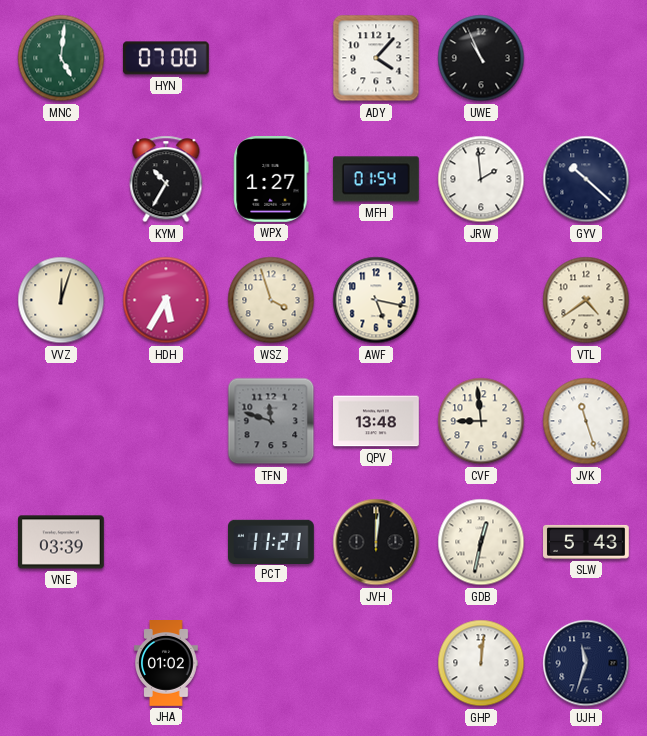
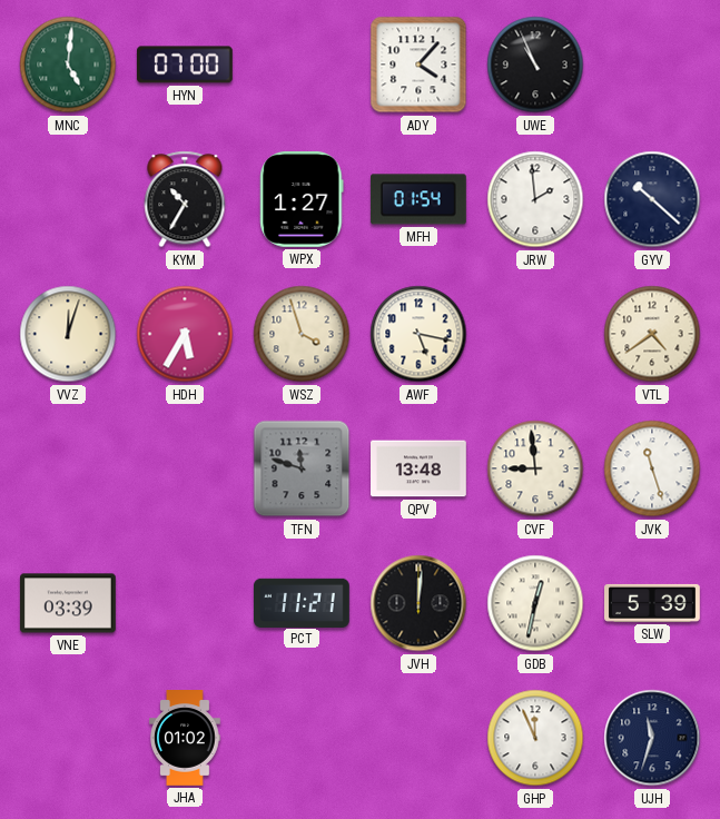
SLW: 5:43 -> 5:39
GHP: 12:01 -> 11:56
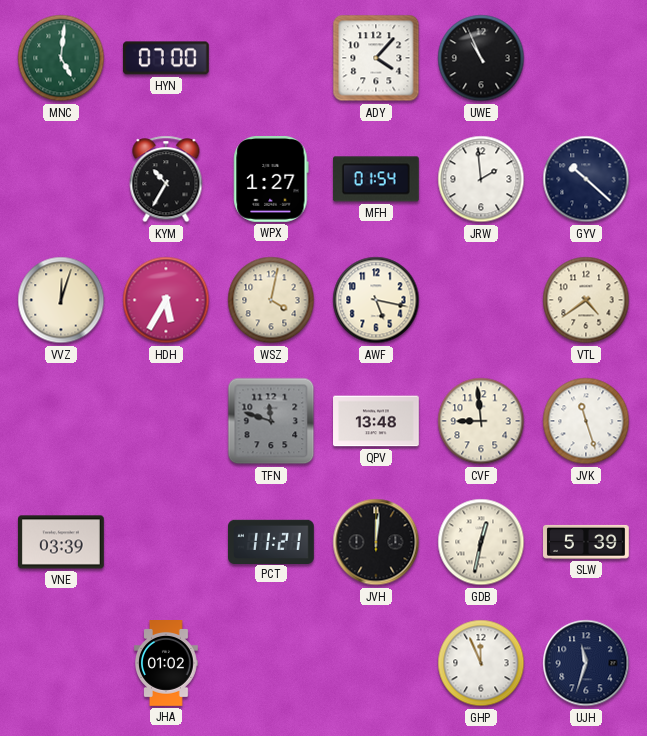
WSZ: 3:57 -> 4:02
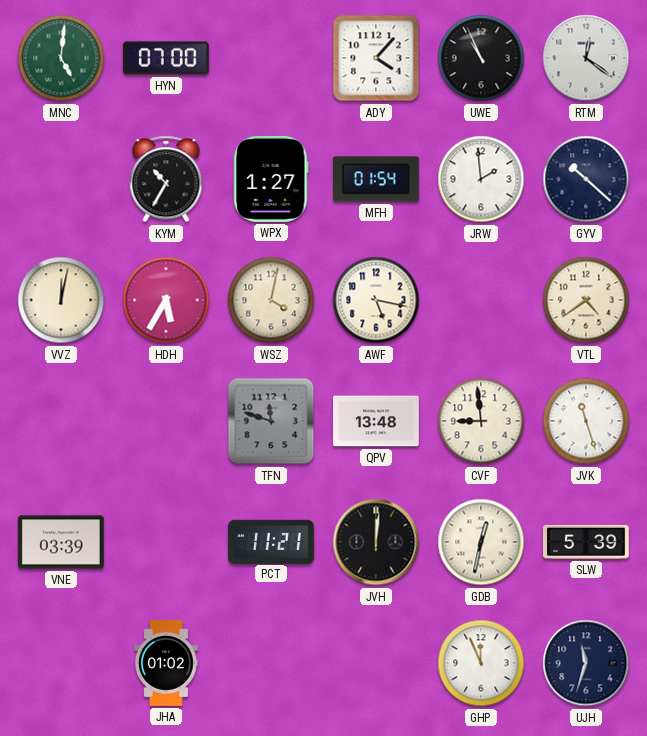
RTM: none -> 12:21
VVZ: 12:03 -> 12:02
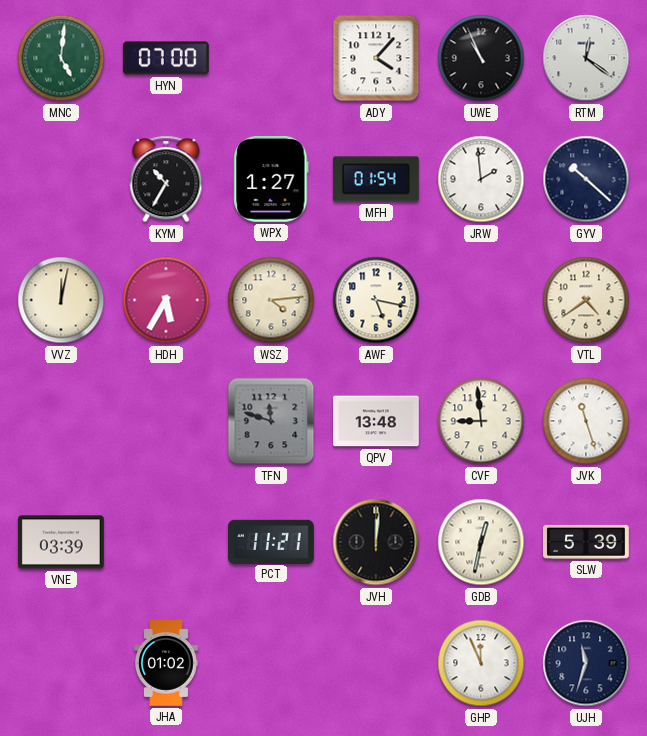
WSZ: 4:02 -> 4:14
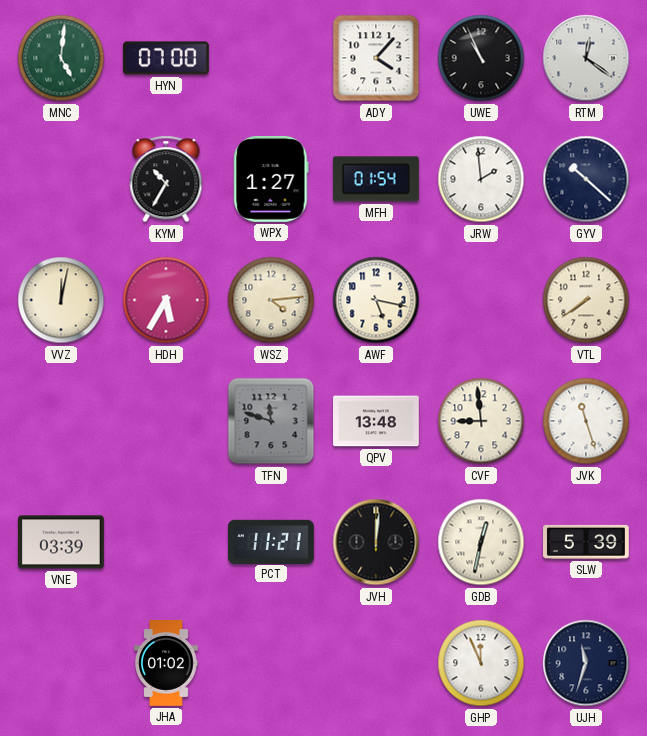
VTL: 4:39 -> 7:39
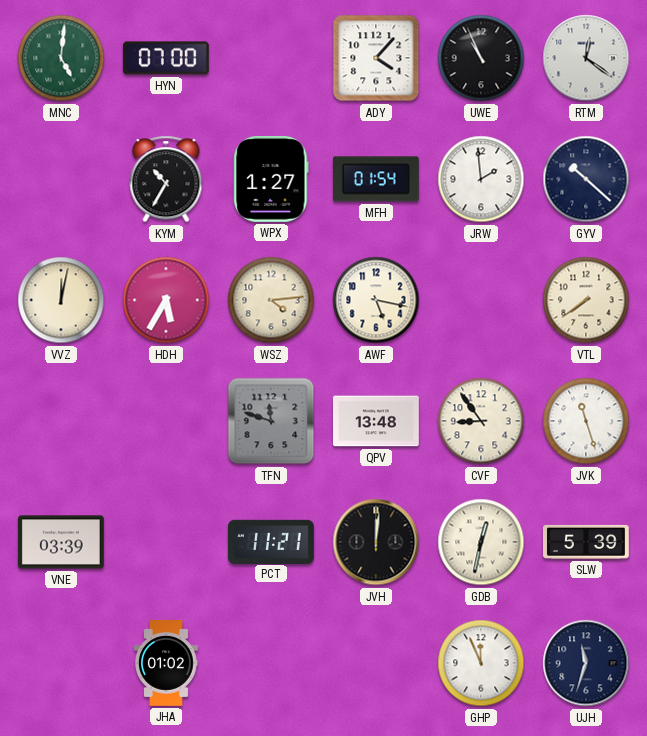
CVF: 8:59 -> 8:54
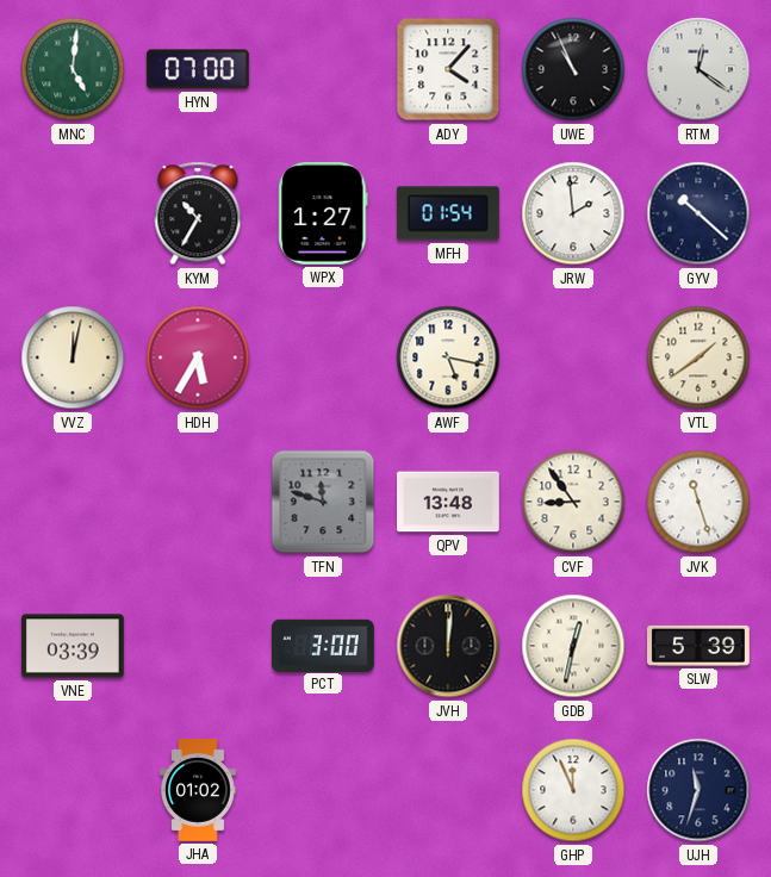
WSZ: 4:14 -> none
VTL: 7:39 -> 1:39
PCT: 11:21 -> 3:00
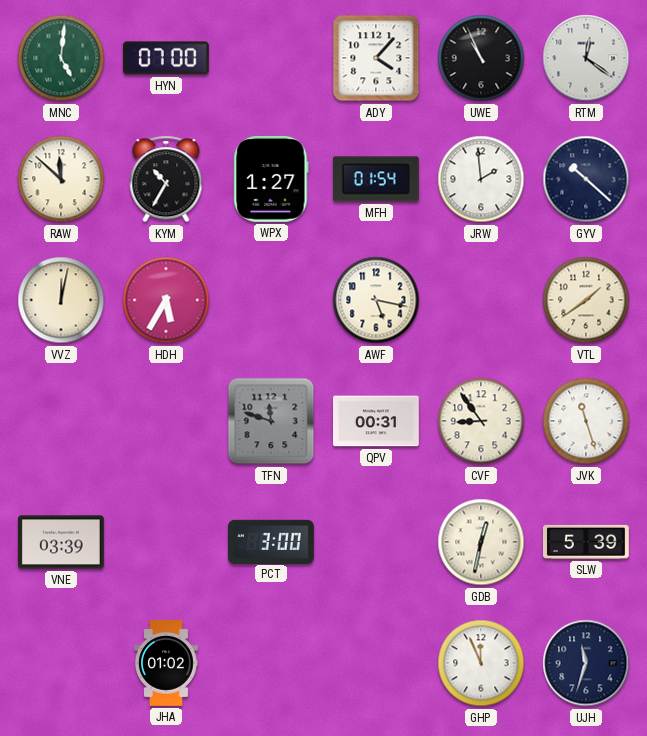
RAW: none -> 11:52
QPV: 13:48 -> 00:31
JVH: 12:01 -> none
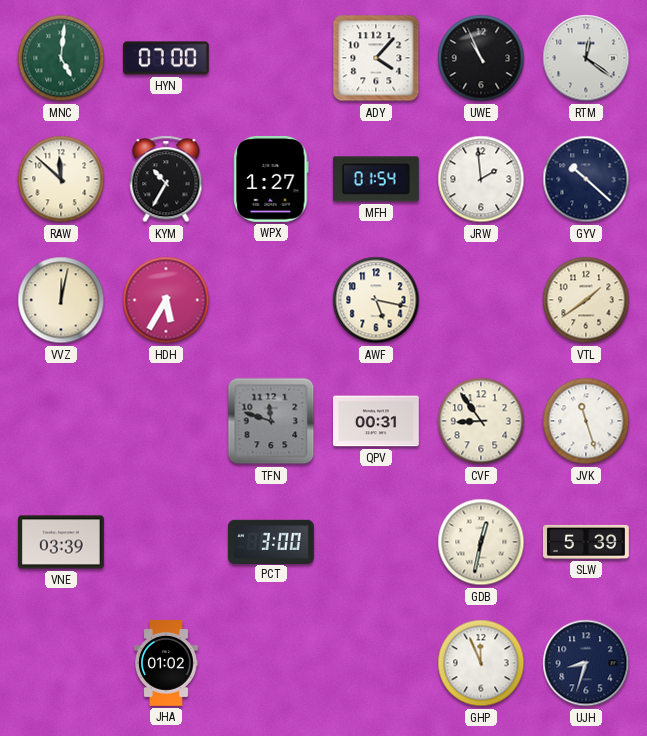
UJH: 11:33 -> 8:33
